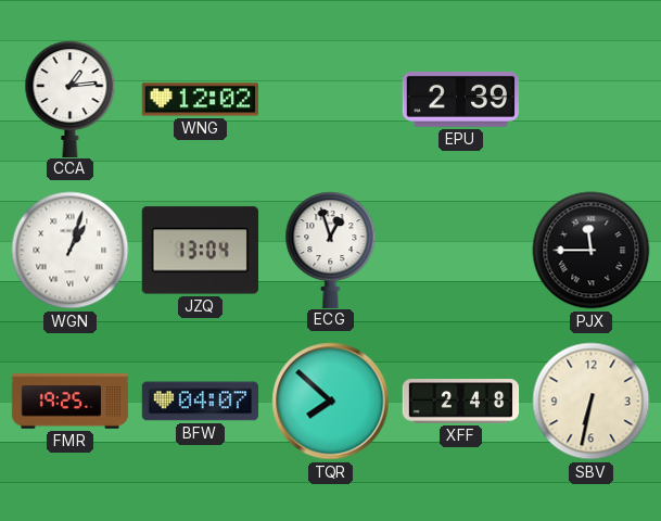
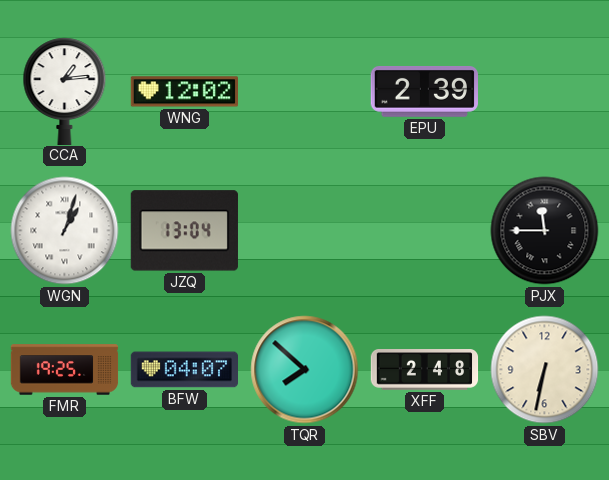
ECG: 12:57 -> none
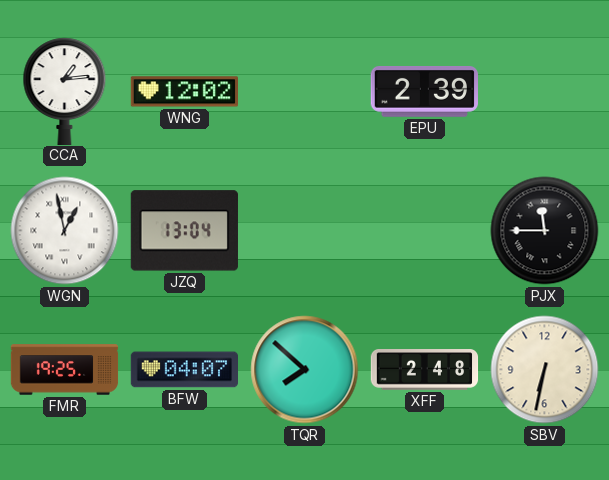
WGN: 1:03 -> 12:58
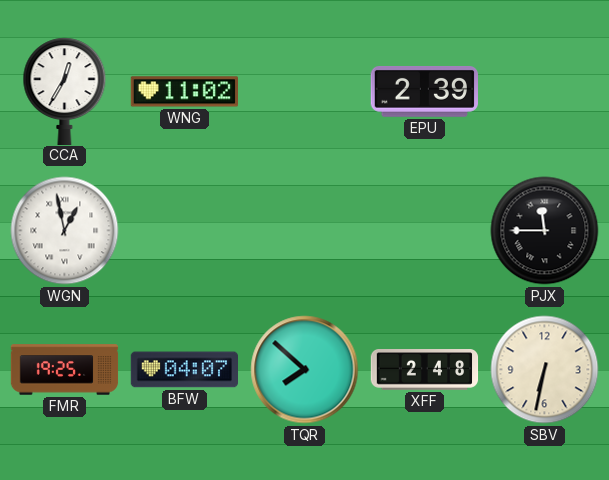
CCA: 1:14 -> 12:35
WNG: 12:02 -> 11:02
JZQ: 13:04 -> none
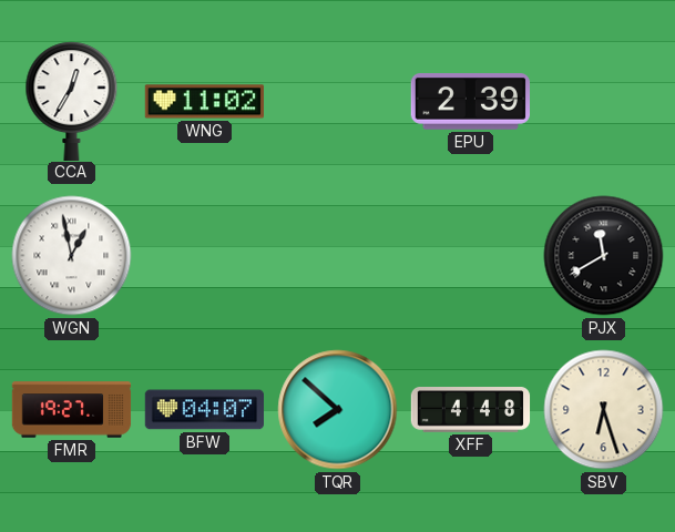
PJX: 11:45 -> 11:40
FMR: 19:25 -> 19:27
XFF: 2:48 -> 4:48
SBV: 6:32 -> 6:27
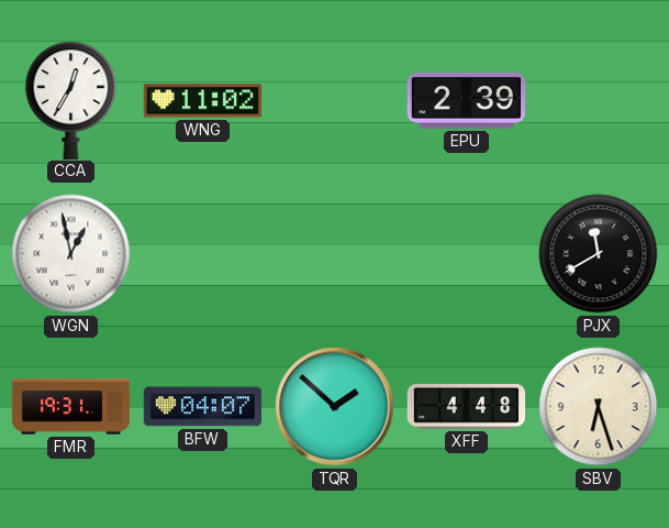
FMR: 19:27 -> 19:31
TQR: 7:52 -> 1:52
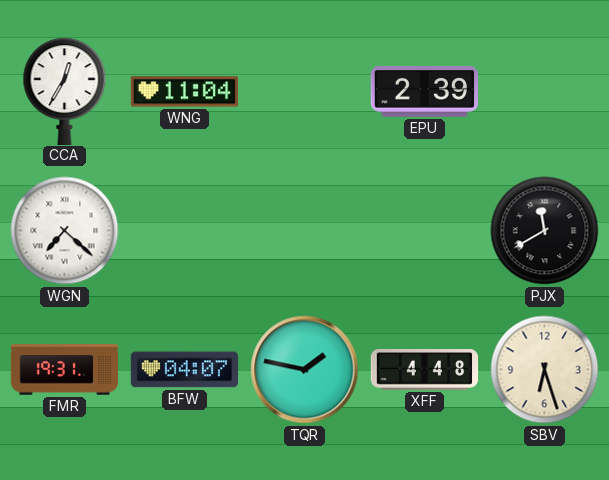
WNG: 11:02 -> 11:04
WGN: 12:58 -> 7:22
TQR: 1:52 -> 1:47
